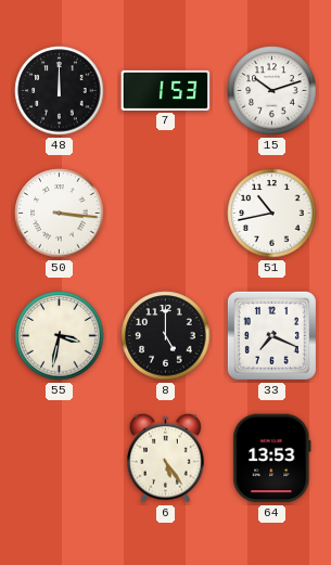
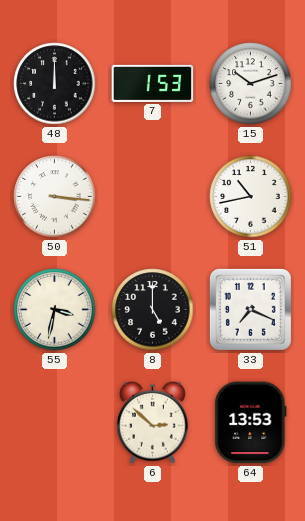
6: 5:24 -> 2:52
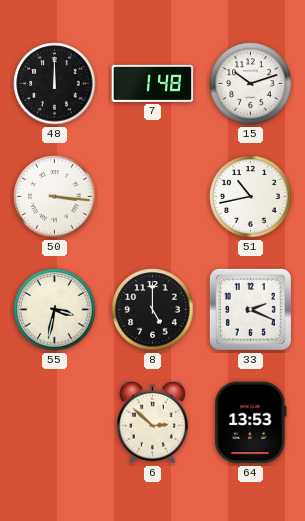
7: 1:53 -> 1:48
33: 7:19 -> 2:19
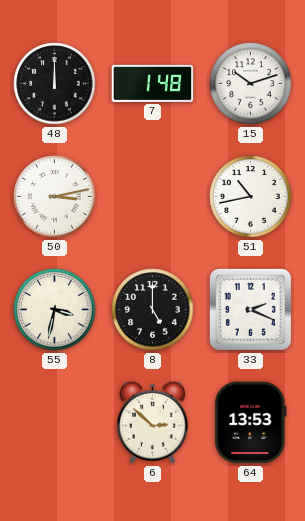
50: 3:16 -> 3:13
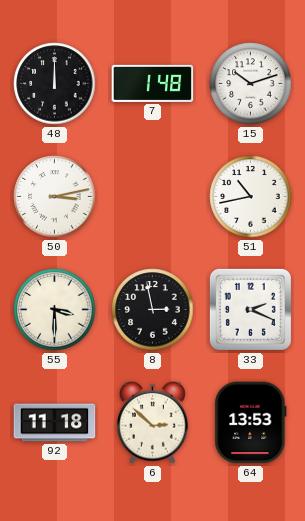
55: 3:32 -> 3:30
8: 5:00 -> 2:58
92: none -> 11:18
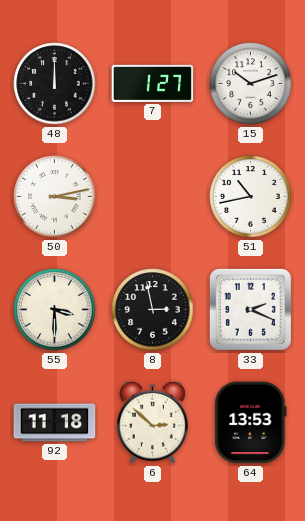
7: 1:48 -> 1:27
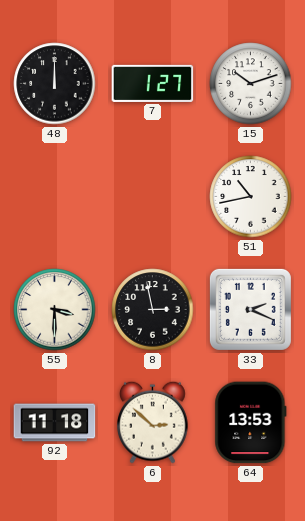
50: 3:13 -> none
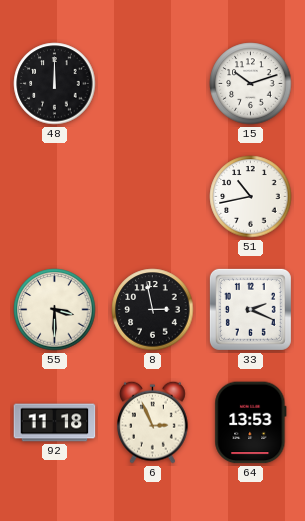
7: 1:27 -> none
6: 2:52 -> 2:56
